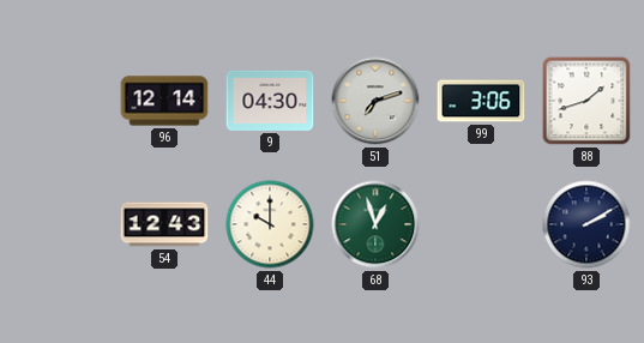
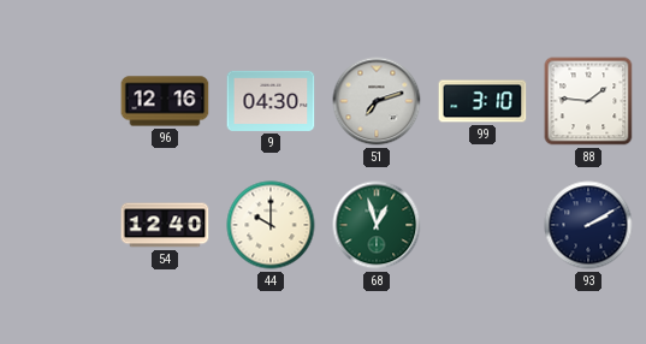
96: 12:14 -> 12:16
99: 3:06 -> 3:10
88: 1:42 -> 1:46
54: 12:43 -> 12:40
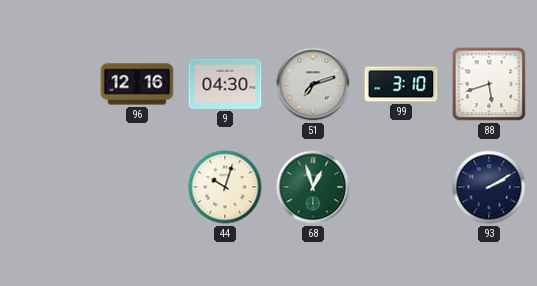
88: 1:46 -> 5:42
54: 12:40 -> none
44: 10:00 -> 10:03
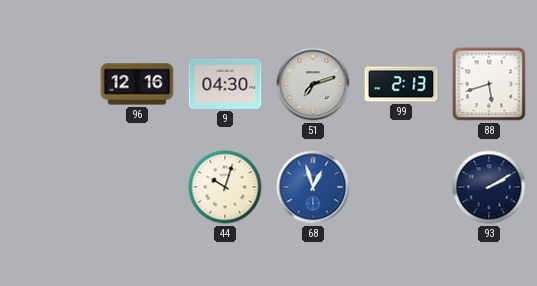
99: 3:10 -> 2:13
68 dial: green -> blue
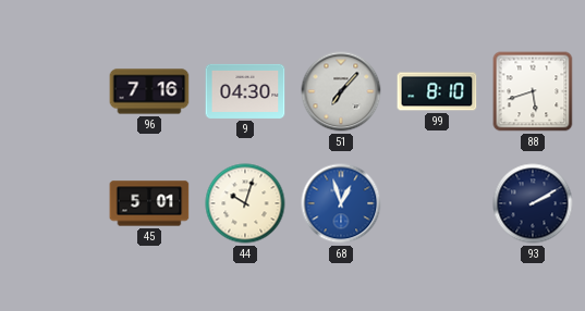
96: 12:16 -> 7:16
51: 7:12 -> 7:07
99: 2:13 -> 8:10
45: none -> 5:01
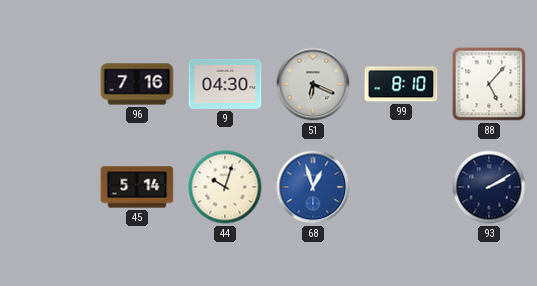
51: 7:07 -> 6:19
88: 5:42 -> 5:07
45: 5:01 -> 5:14
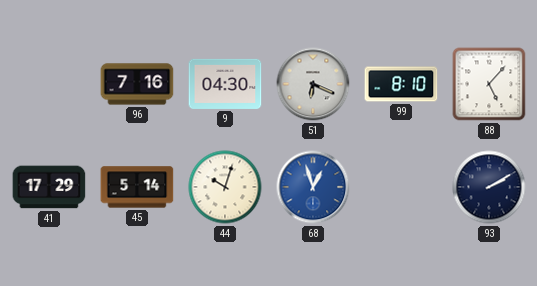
41: none -> 17:29
